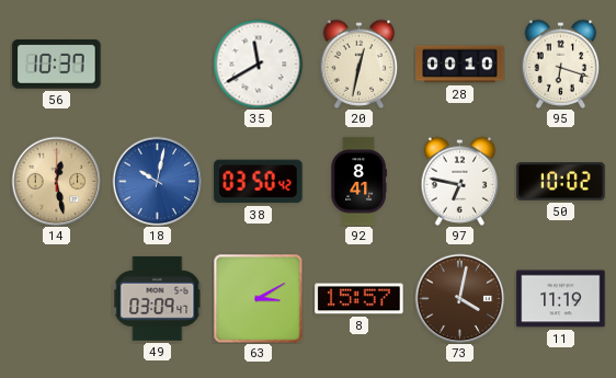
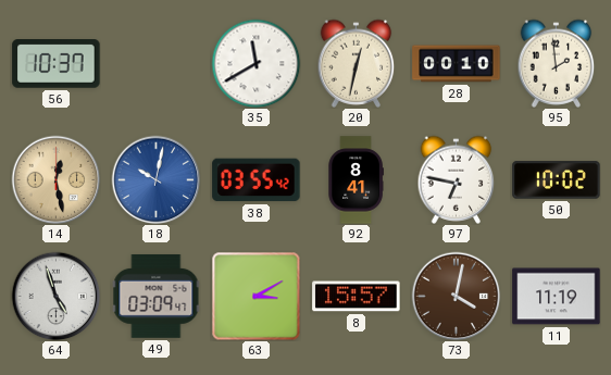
95: 6:18 -> 1:59
38: 03:50 -> 03:55
64: none -> 4:57
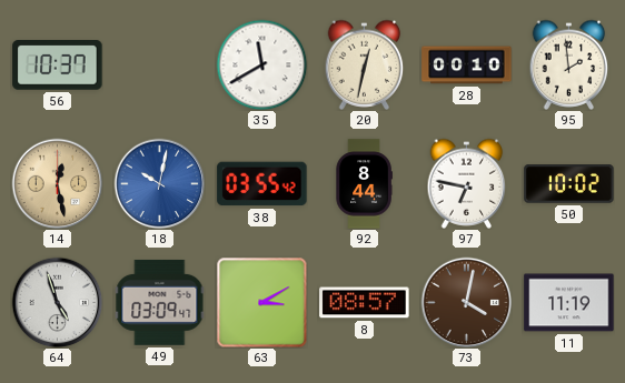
92: 8:41 -> 8:44
8: 15:57 -> 08:57
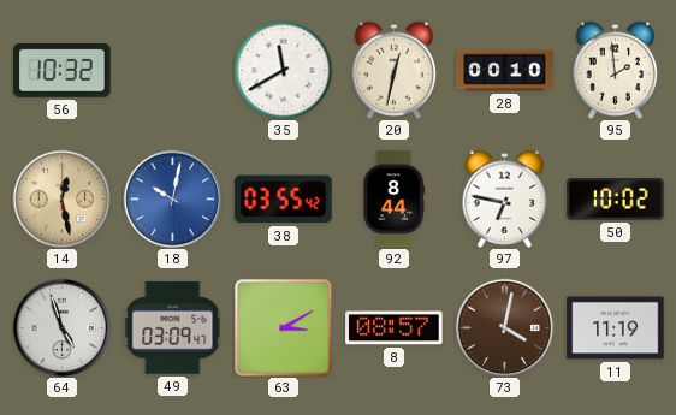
56: 10:37 -> 10:32
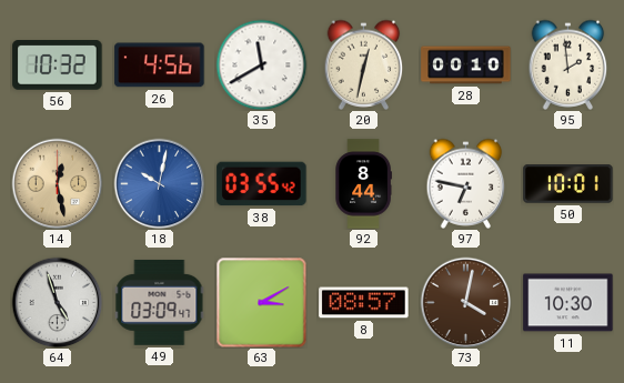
26: none -> 4:56
50: 10:02 -> 10:01
11: 11:19 -> 10:30
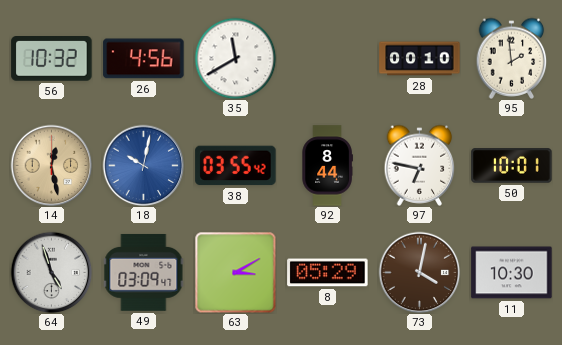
20: 12:32 -> none
8: 08:57 -> 05:29
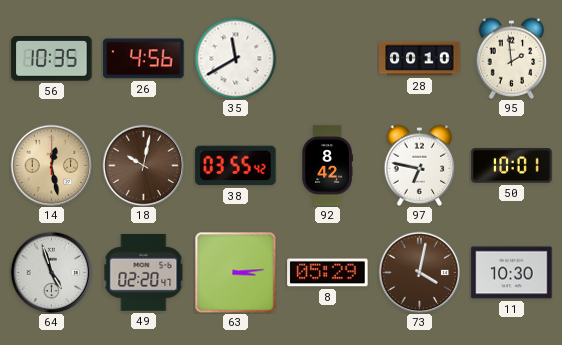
56: 10:32 -> 10:35
18 dial: blue -> brown
92: 8:44 -> 8:42
49: 03:09 -> 02:20
63: 3:10 -> 3:14
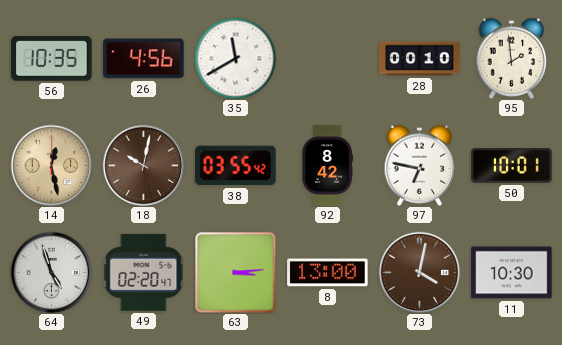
8: 05:29 -> 13:00
